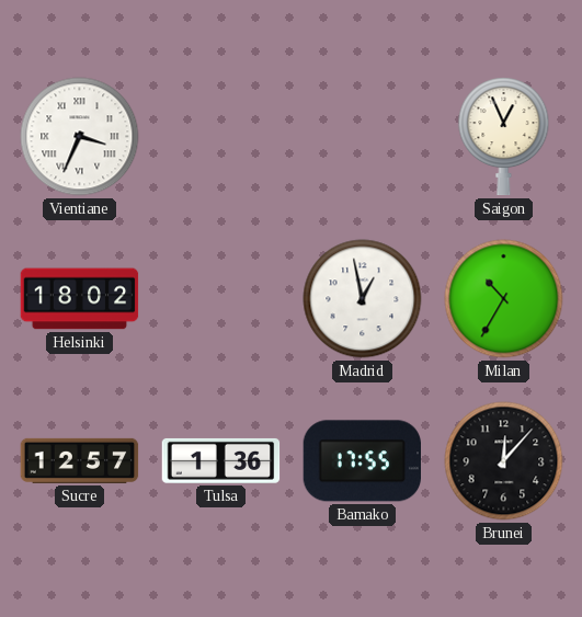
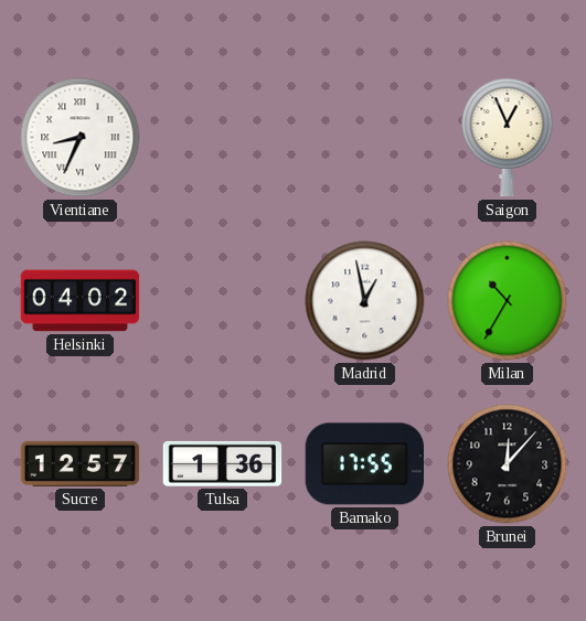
Vientiane: 3:34 -> 8:34
Helsinki: 18:02 -> 04:02
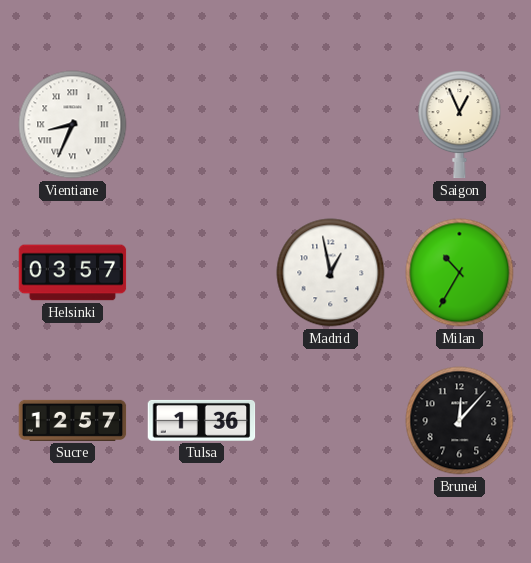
Helsinki: 04:02 -> 03:57
Bamako: 17:55 -> none
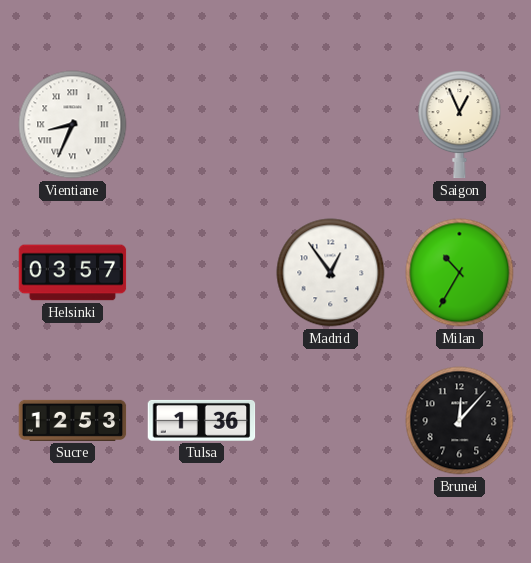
Madrid: 12:58 -> 12:54
Sucre: 12:57 -> 12:53
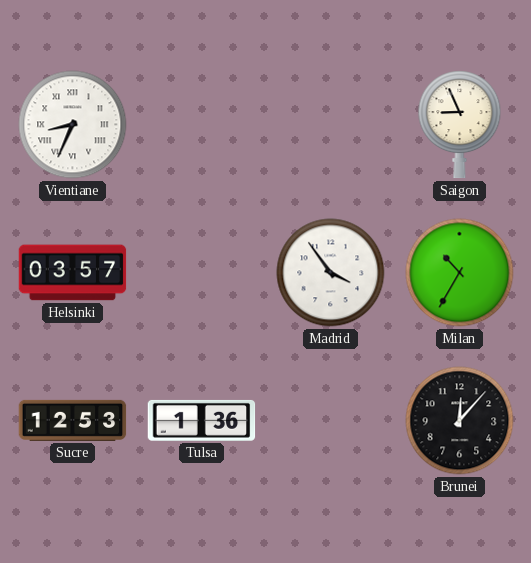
Saigon: 12:56 -> 8:56
Madrid: 12:54 -> 3:54
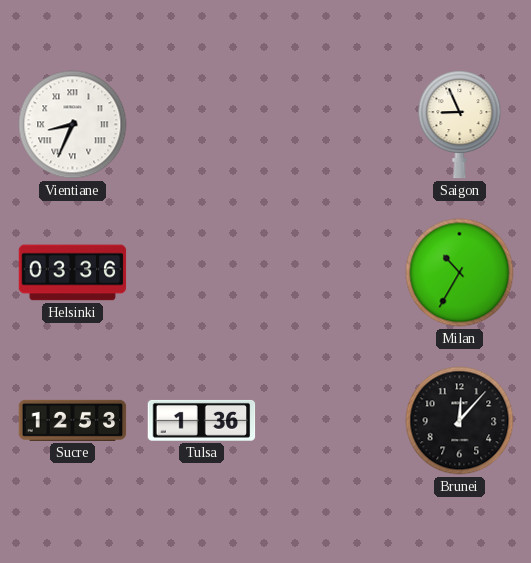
Helsinki: 03:57 -> 03:36
Madrid: 3:54 -> none
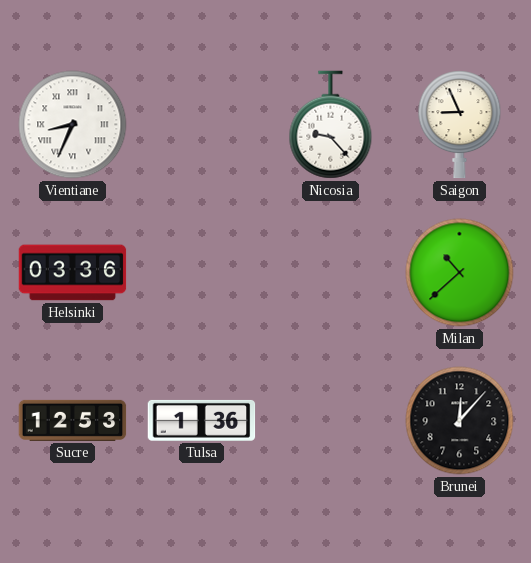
Nicosia: none -> 9:23
Milan: 10:35 -> 10:38
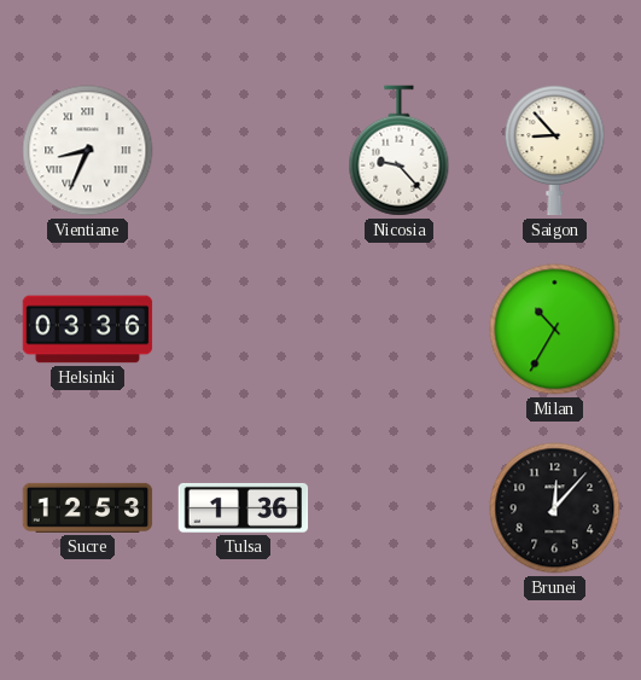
Saigon: 8:56 -> 8:53
Milan: 10:38 -> 10:35
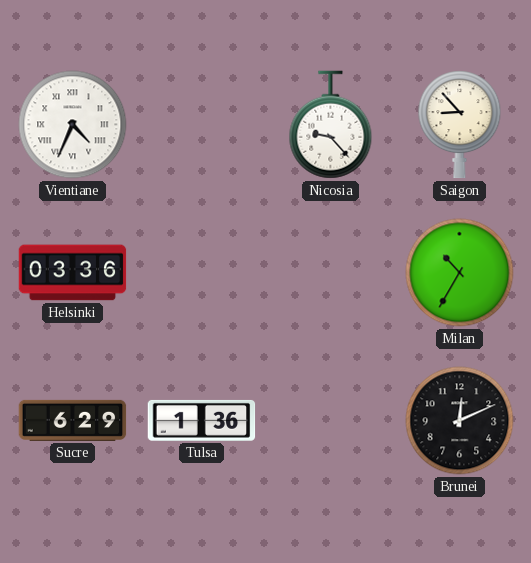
Vientiane: 8:34 -> 4:34
Sucre: 12:53 -> 6:29
Brunei: 12:07 -> 12:11
